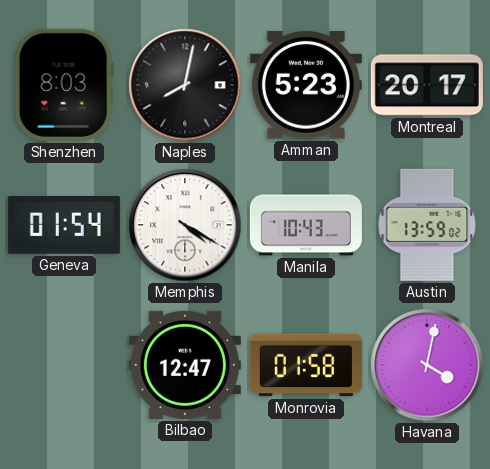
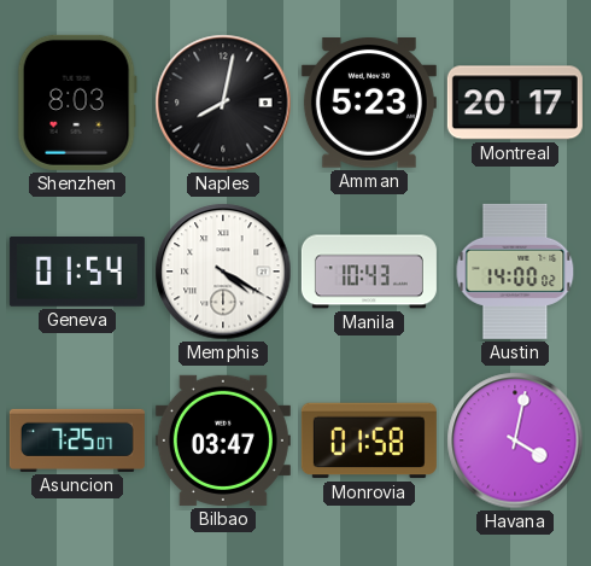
Austin: 13:59 -> 14:00
Asuncion: none -> 7:25
Bilbao: 12:47 -> 03:47
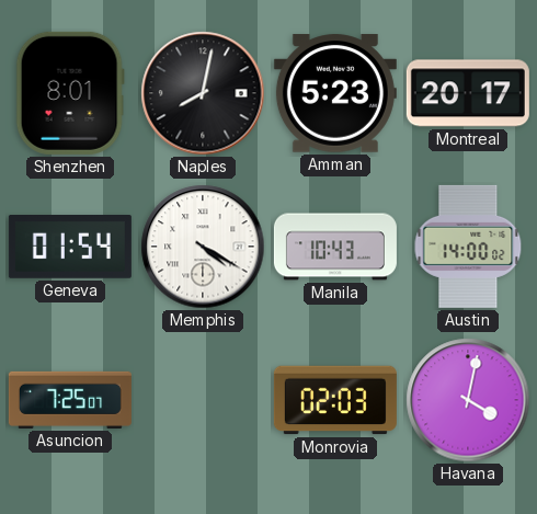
Shenzhen: 8:03 -> 8:01
Bilbao: 03:47 -> none
Monrovia: 01:58 -> 02:03
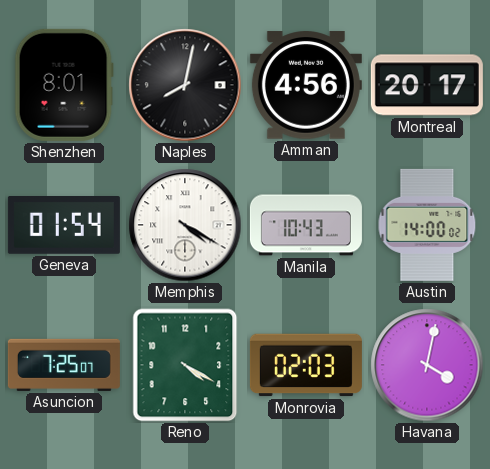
Amman: 5:23 -> 4:56
Reno: none -> 4:20
